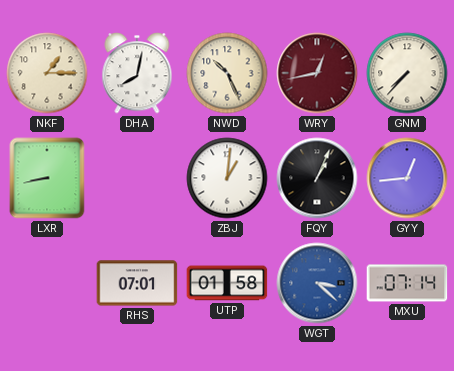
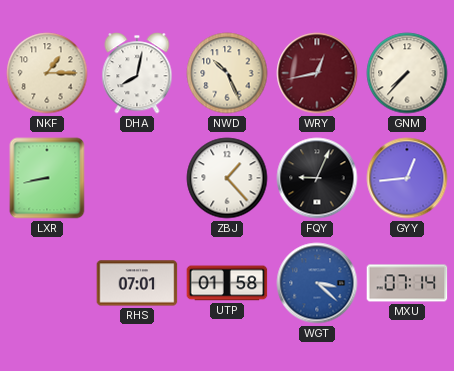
ZBJ: 1:01 -> 1:23
FQY: 1:04 -> 9:04
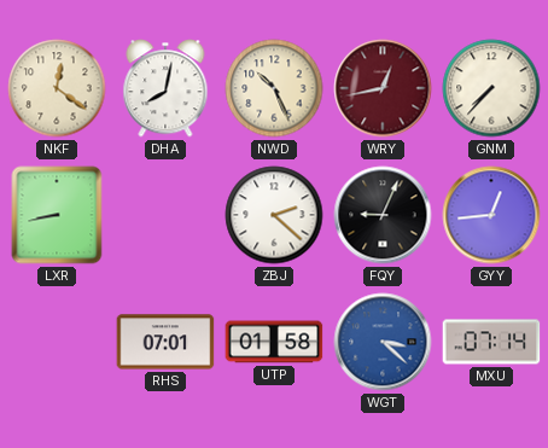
NKF: 1:15 -> 12:21
ZBJ: 1:23 -> 2:22
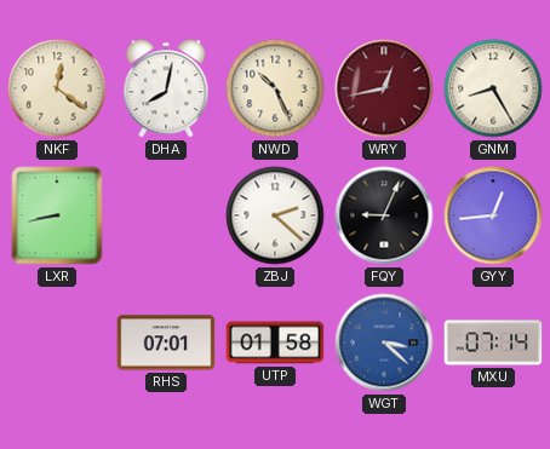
GNM: 7:37 -> 8:25
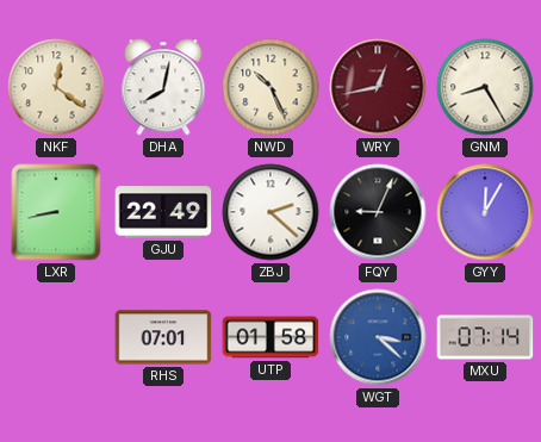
GJU: none -> 22:49
GYY: 12:44 -> 12:05
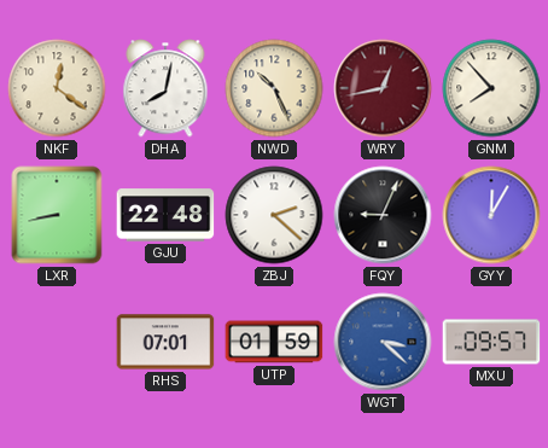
GNM: 8:25 -> 7:53
GJU: 22:49 -> 22:48
UTP: 01:58 -> 01:59
MXU: 07:14 -> 09:57
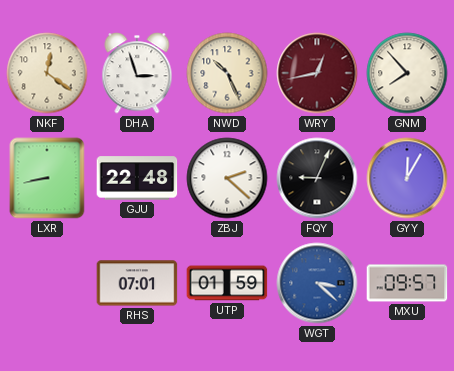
DHA: 8:02 -> 2:57
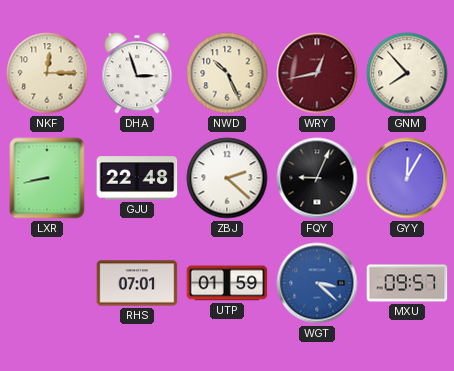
NKF: 12:21 -> 12:15
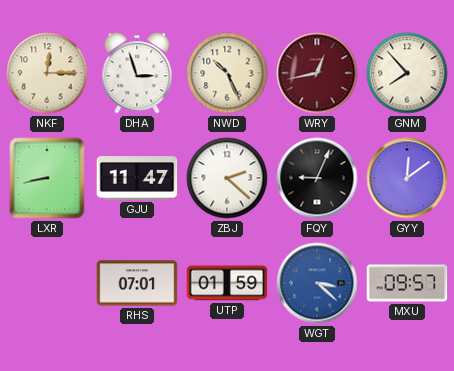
GJU: 22:48 -> 11:47
GYY: 12:05 -> 12:09
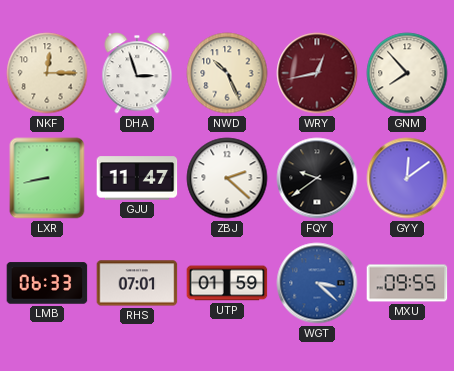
FQY: 9:04 -> 9:39
LMB: none -> 06:33
MXU: 09:57 -> 09:55
